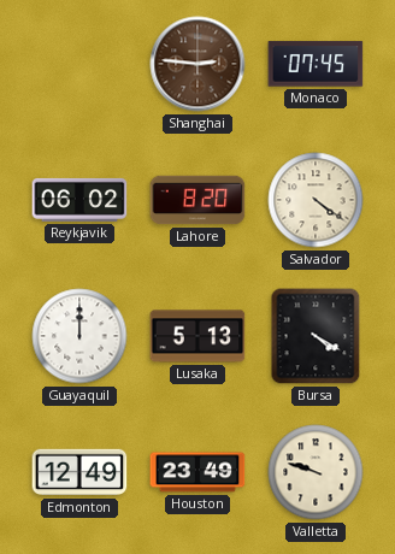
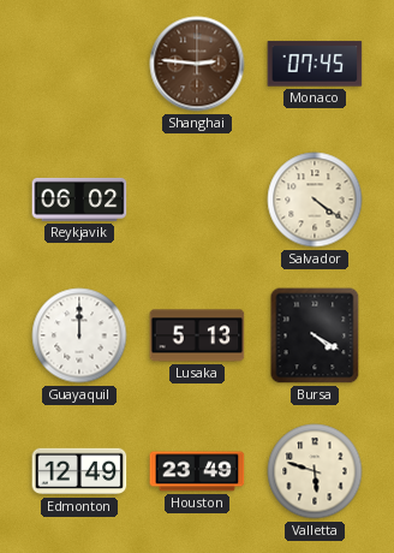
Lahore: 8:20 -> none
Valletta: 9:48 -> 5:48
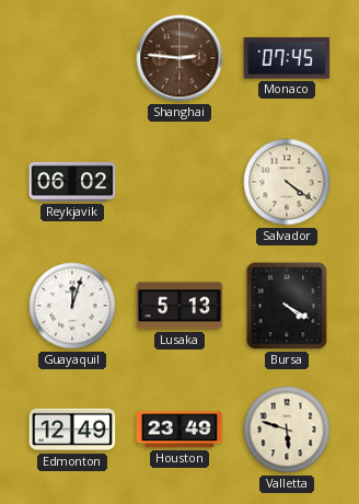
Guayaquil: 12:00 -> 12:03
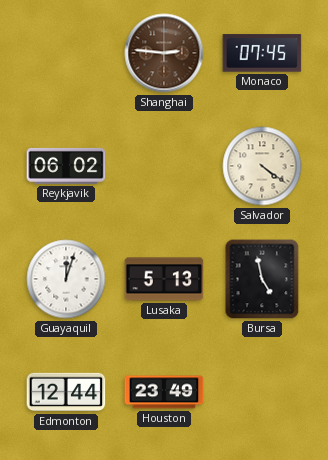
Bursa: 4:20 -> 4:58
Edmonton: 12:49 -> 12:44
Valletta: 5:48 -> none
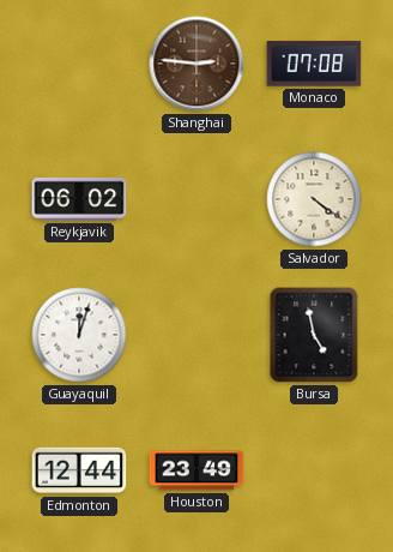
Monaco: 07:45 -> 07:08
Lusaka: 5:13 -> none
